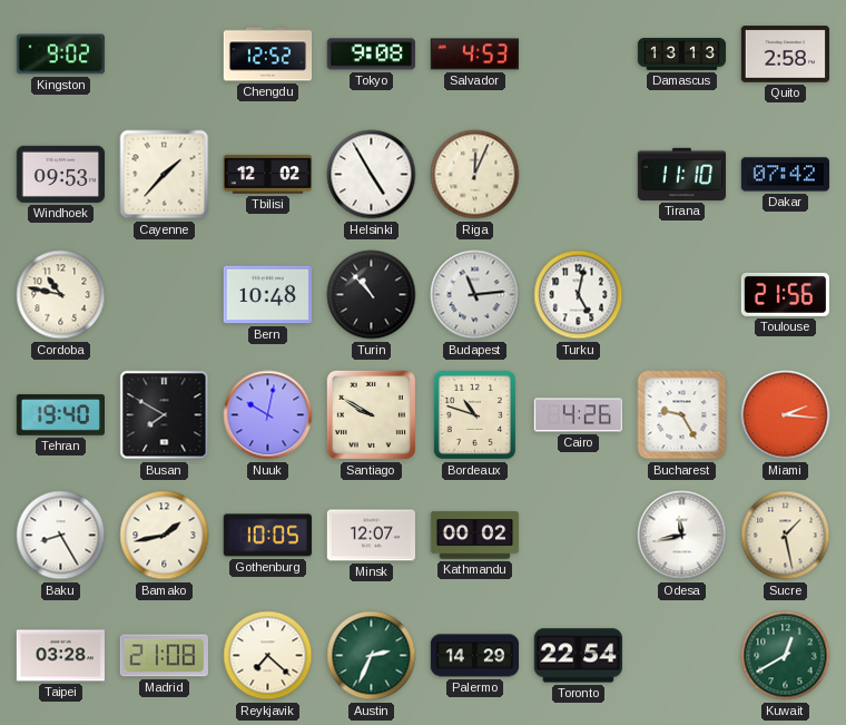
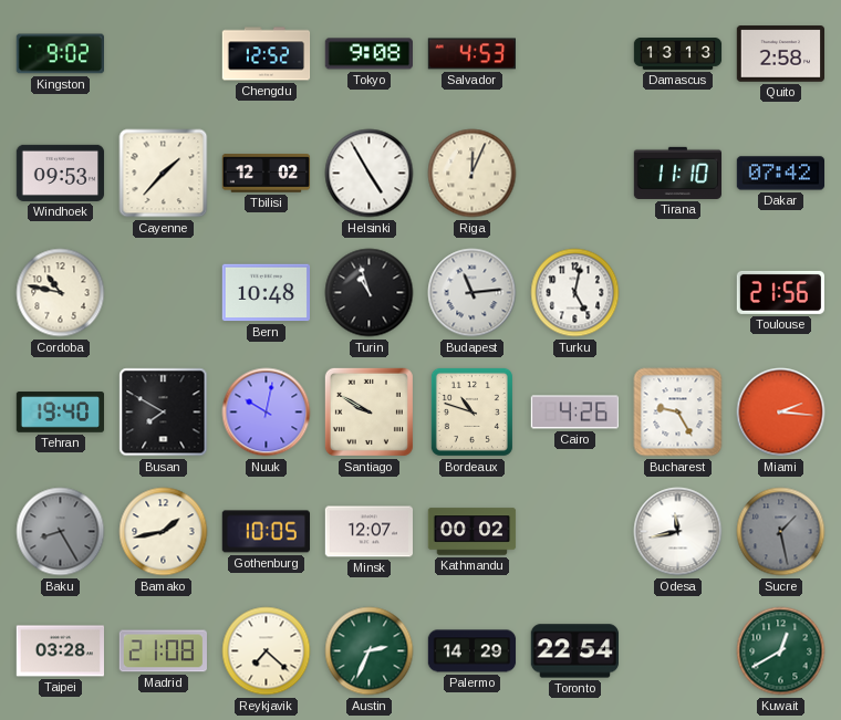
Turin: 10:53 -> 10:57
Baku dial: white -> grey
Sucre dial: cream -> grey
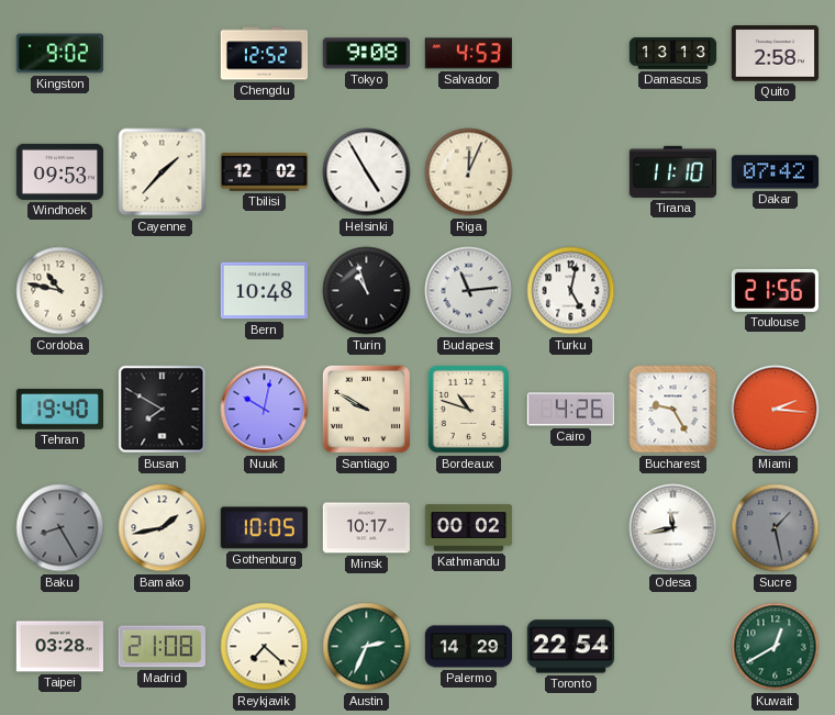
Minsk: 12:07 -> 10:17
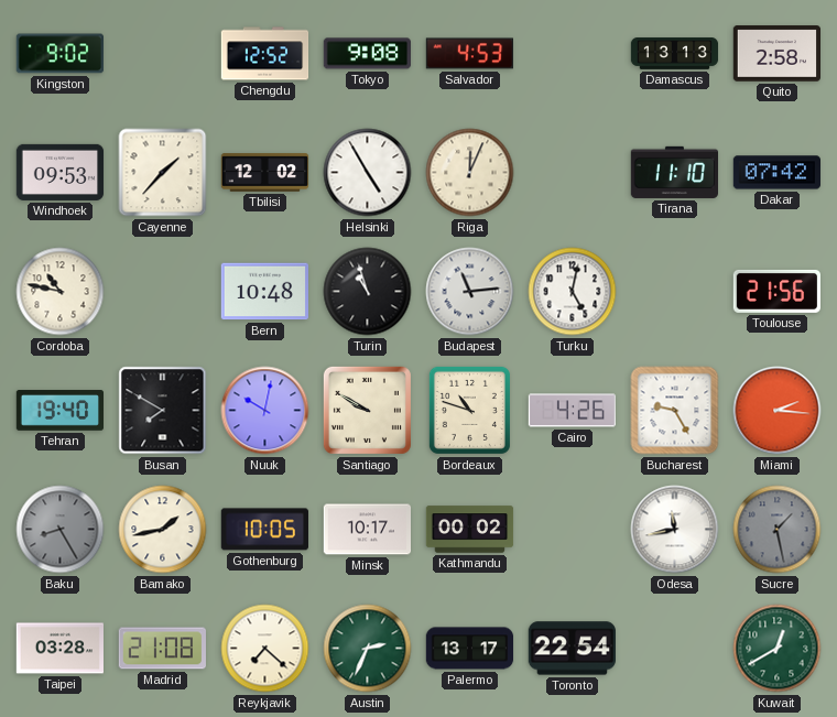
Palermo: 14:29 -> 13:17
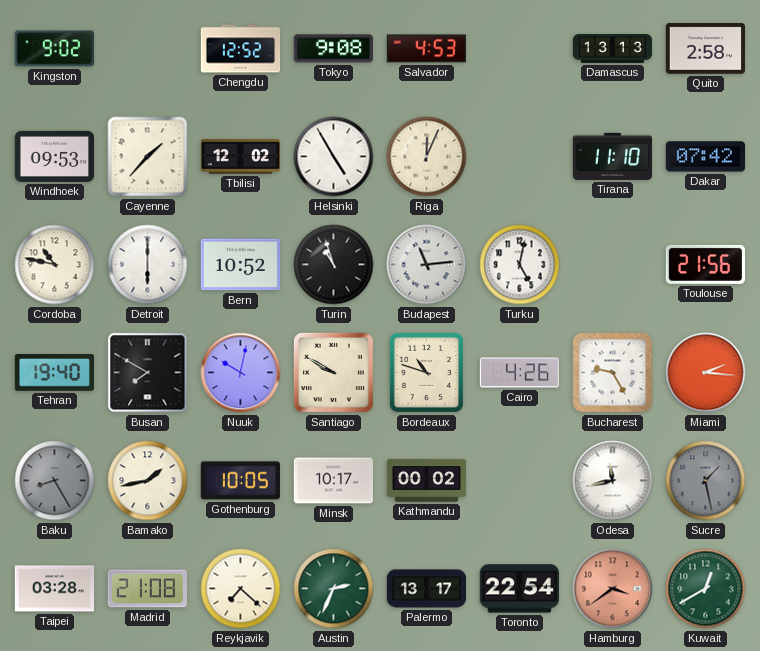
Detroit: none -> 6:00
Bern: 10:48 -> 10:52
Hamburg: none -> 3:39
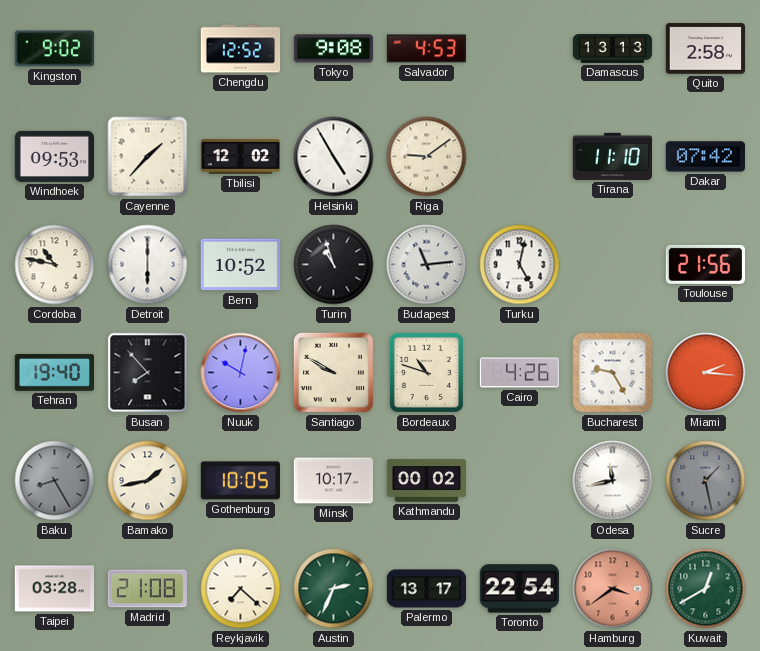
Riga: 12:04 -> 9:09
Busan: 7:50 -> 7:53
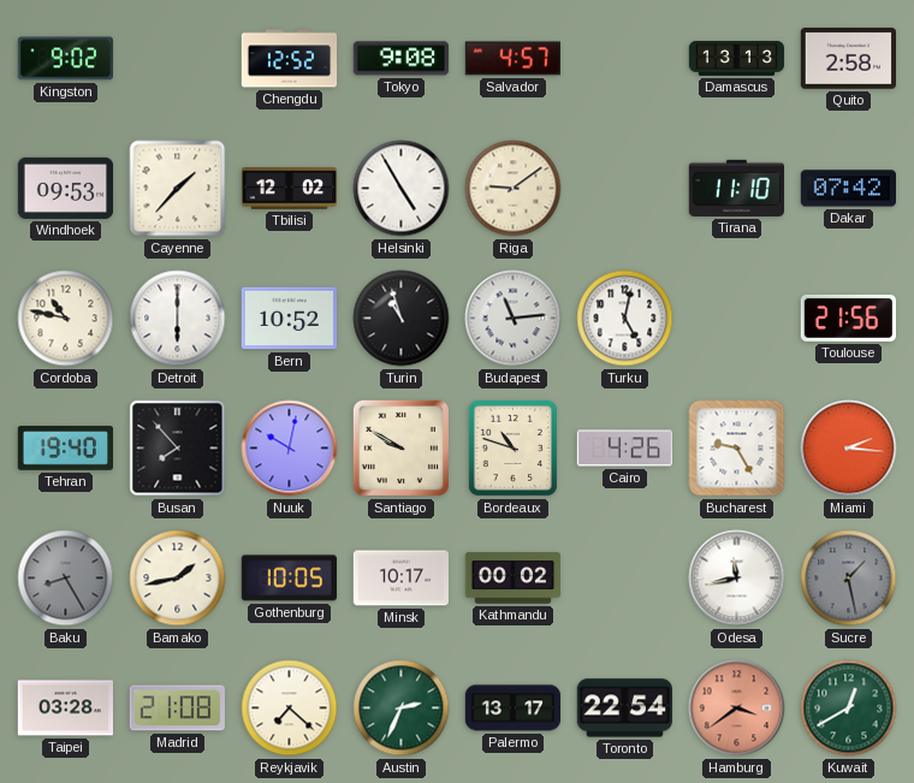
Salvador: 4:53 -> 4:57
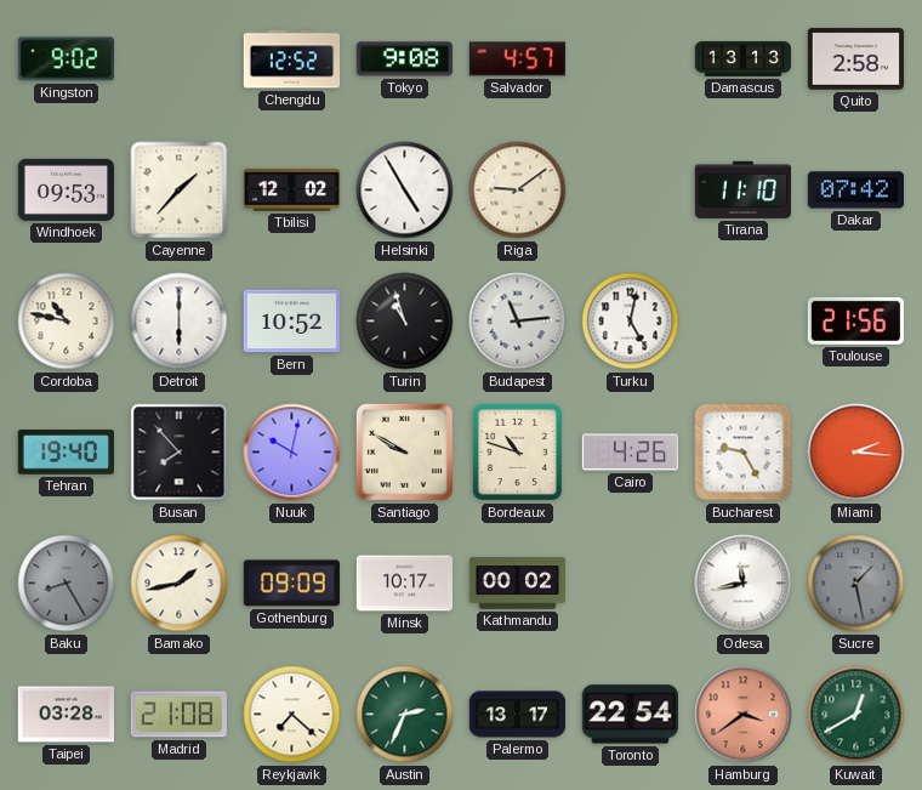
Gothenburg: 10:05 -> 09:09
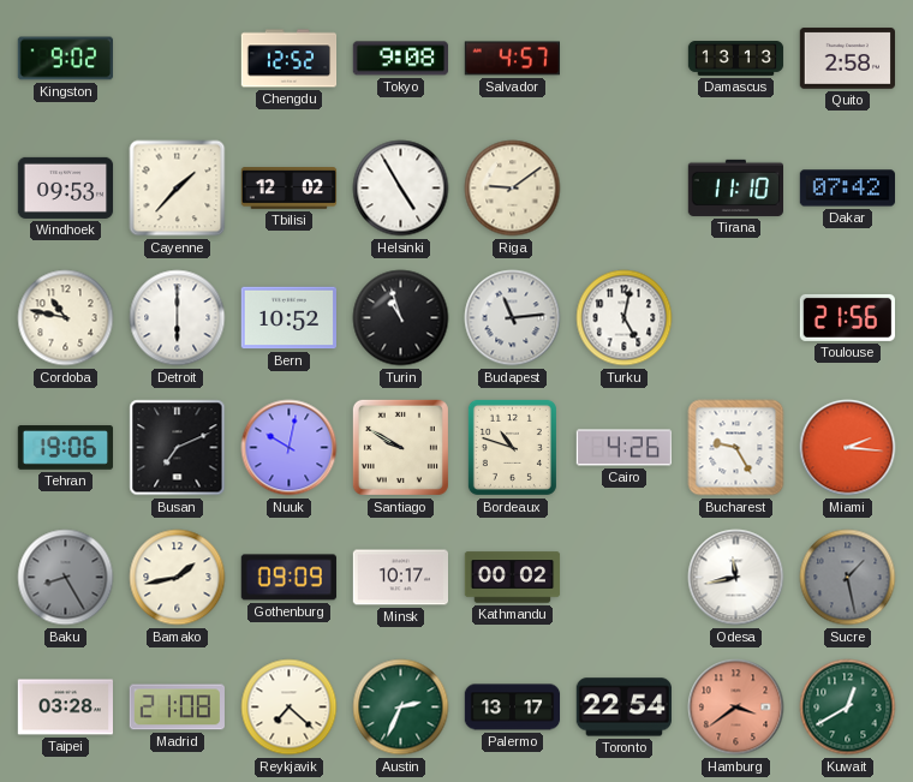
Tehran: 19:40 -> 19:06
Busan: 7:53 -> 7:11
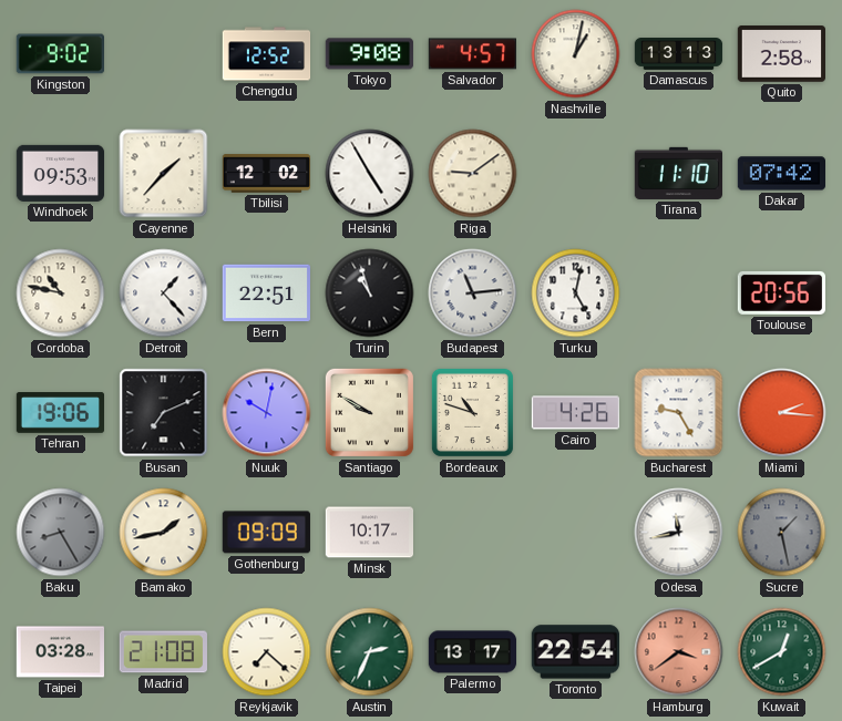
Nashville: none -> 1:02
Detroit: 6:00 -> 1:23
Bern: 10:52 -> 22:51
Toulouse: 21:56 -> 20:56
Kathmandu: 00:02 -> none
